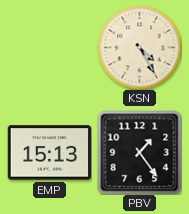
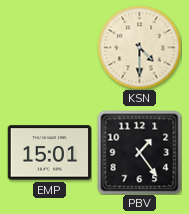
KSN: 4:25 -> 4:30
EMP: 15:13 -> 15:01
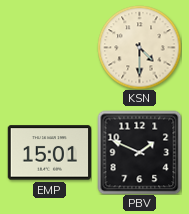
PBV: 1:24 -> 1:49
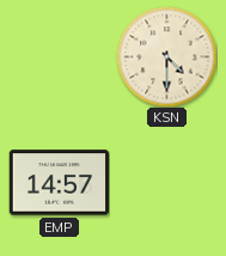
EMP: 15:01 -> 14:57
PBV: 1:49 -> none
